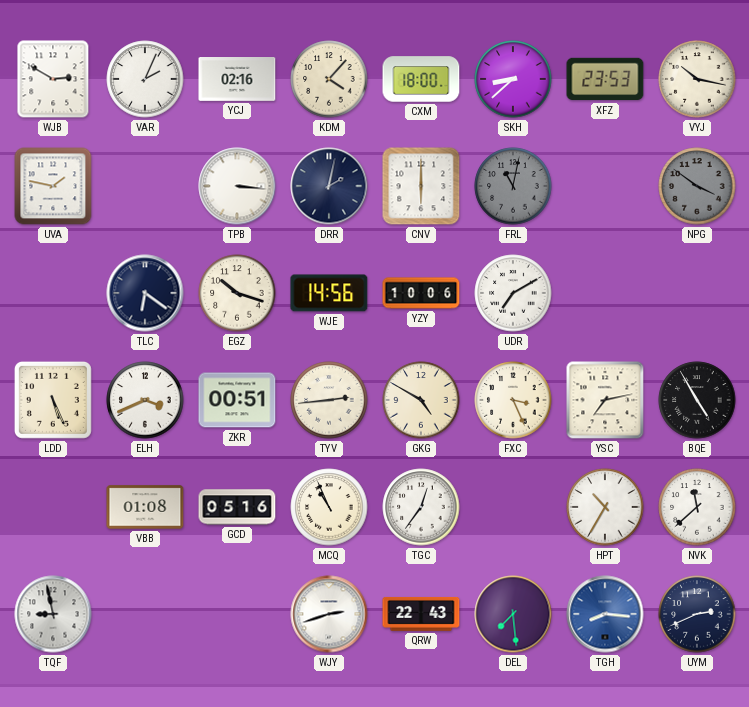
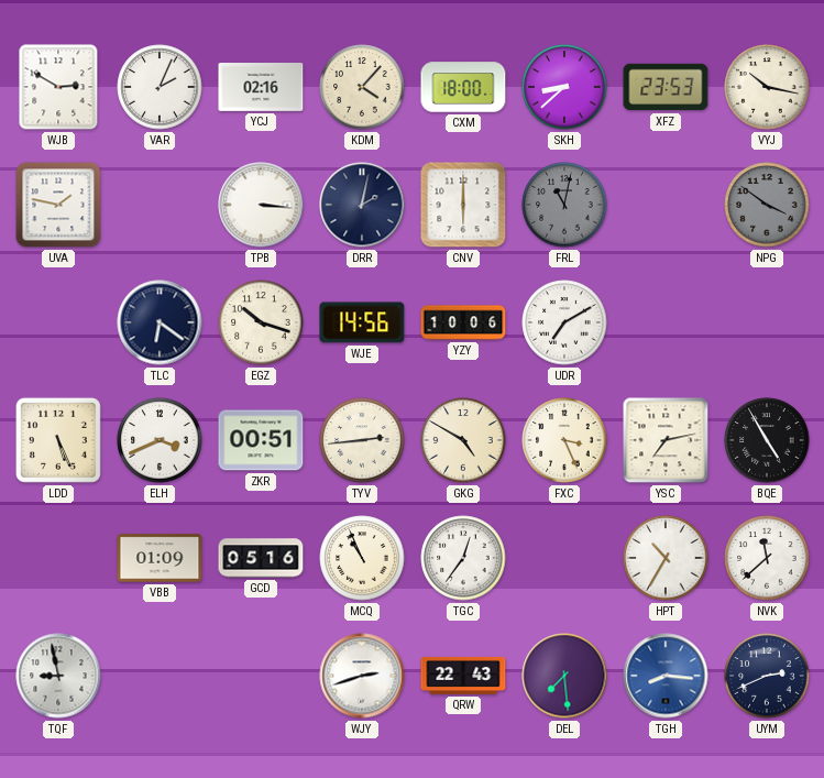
VBB: 01:08 -> 01:09
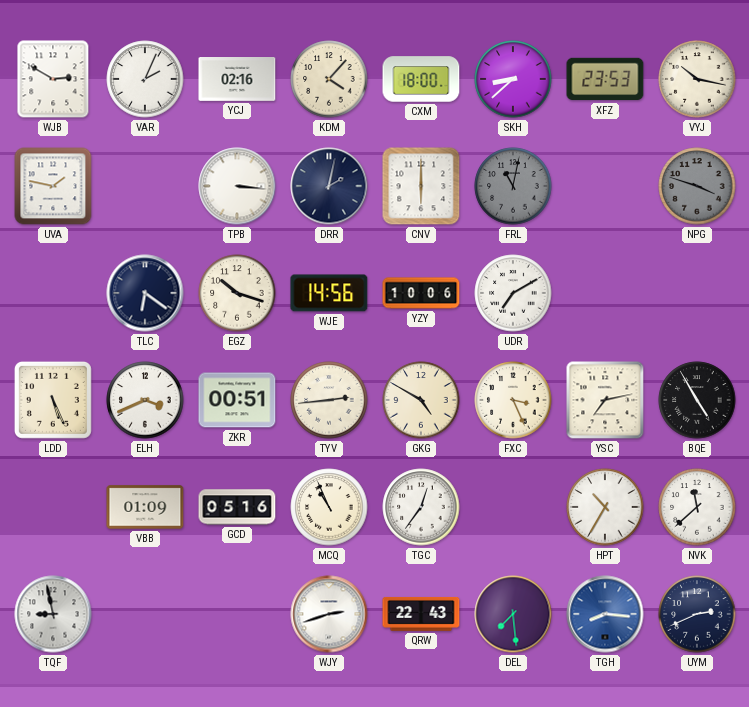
NPG: 3:51 -> 3:48
